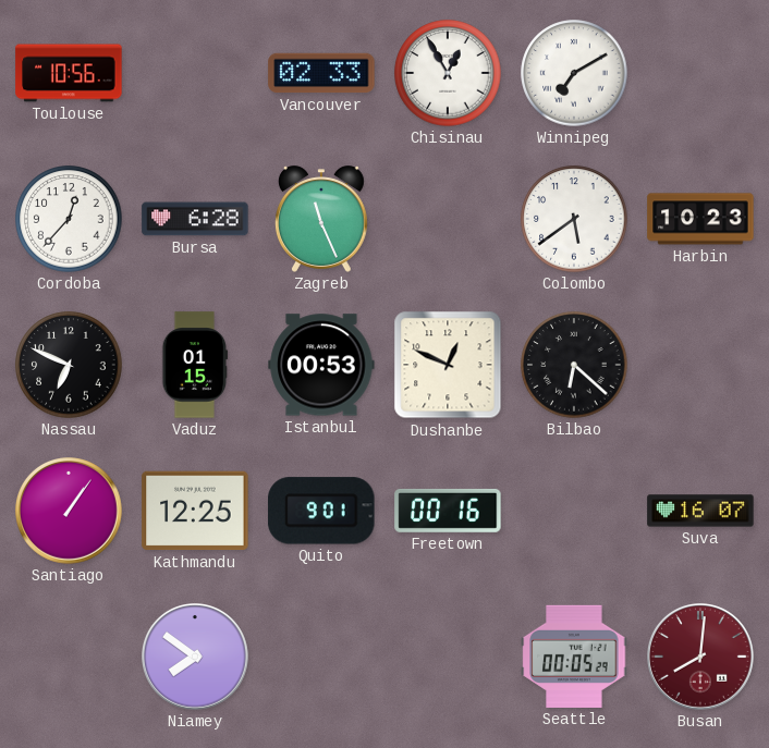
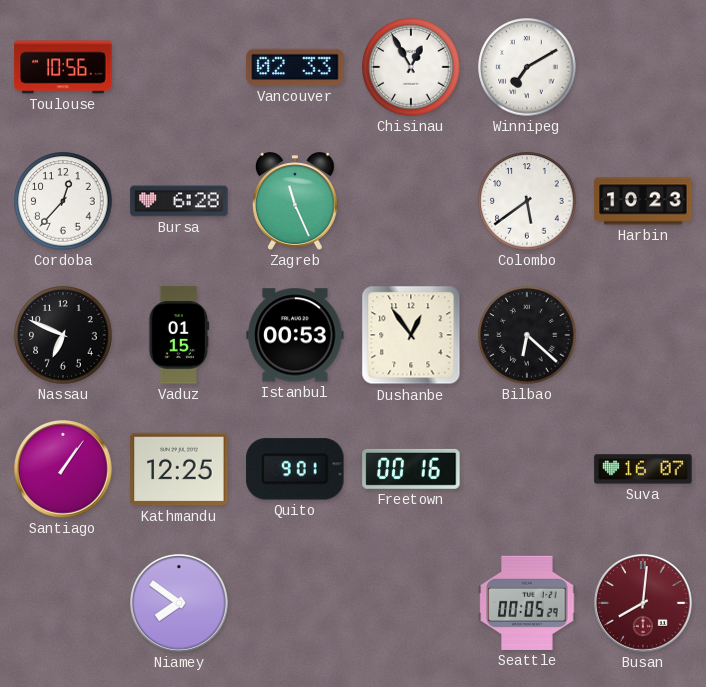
Dushanbe: 12:49 -> 12:54
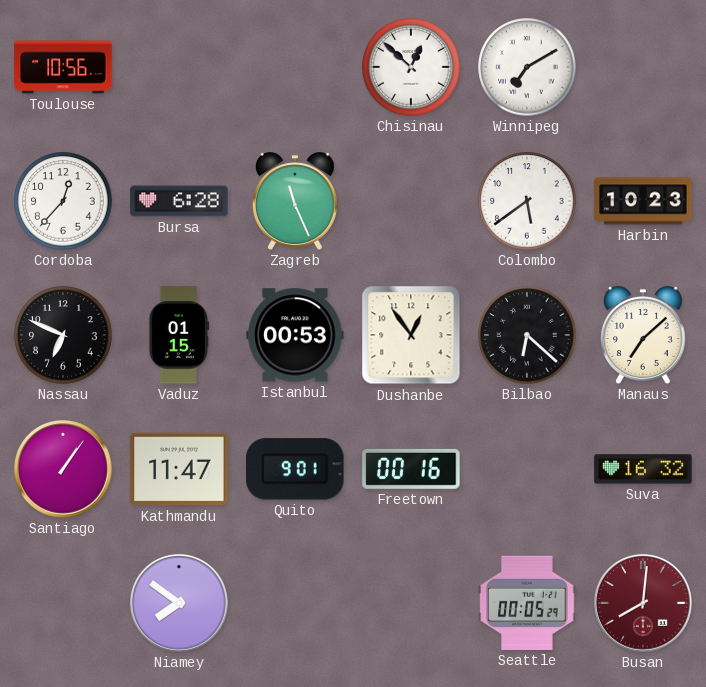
Vancouver: 02:33 -> none
Chisinau: 12:55 -> 12:52
Manaus: none -> 7:08
Kathmandu: 12:25 -> 11:47
Suva: 16:07 -> 16:32
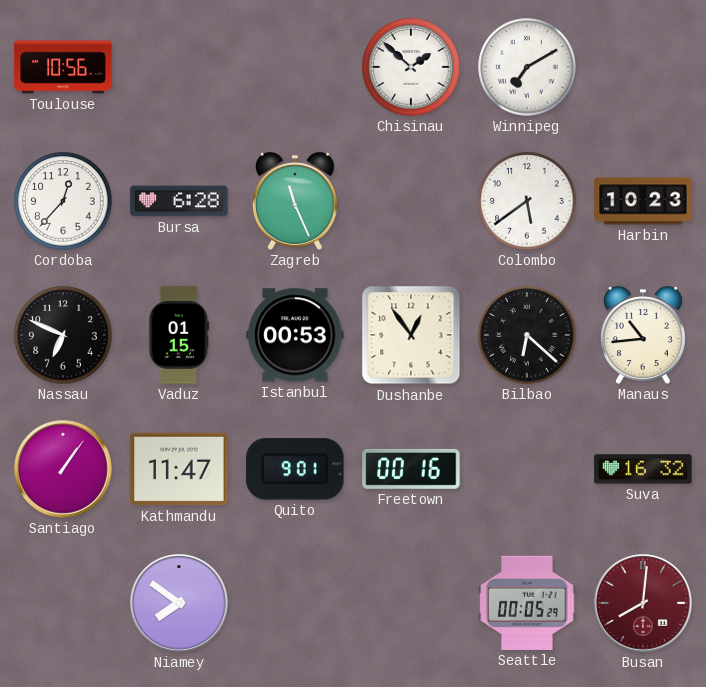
Chisinau: 12:52 -> 1:52
Manaus: 7:08 -> 10:44
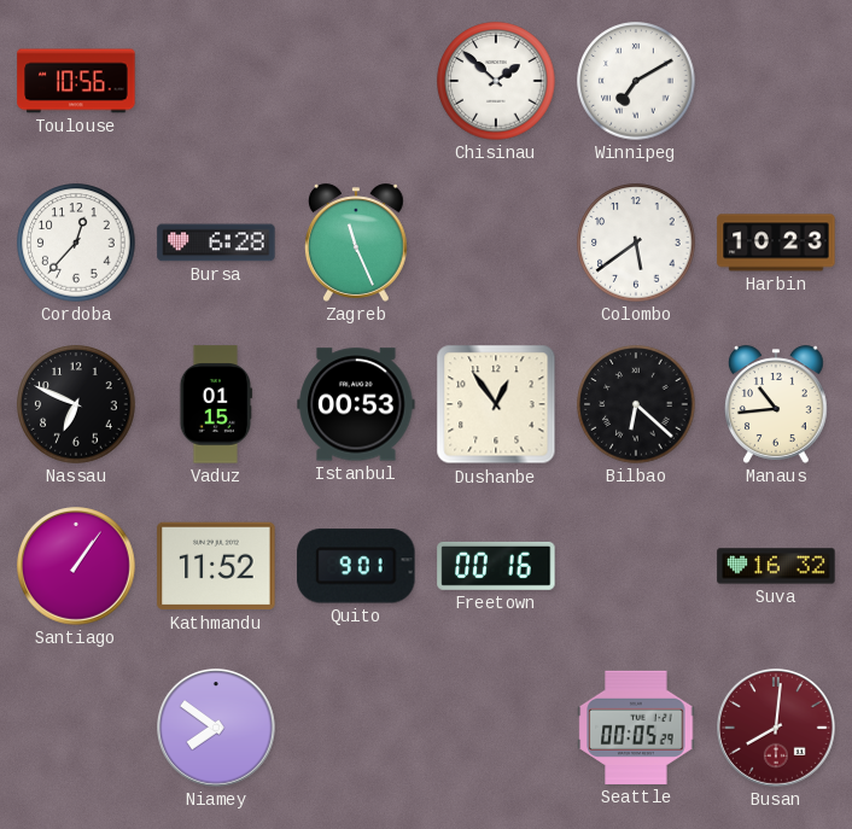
Kathmandu: 11:47 -> 11:52
